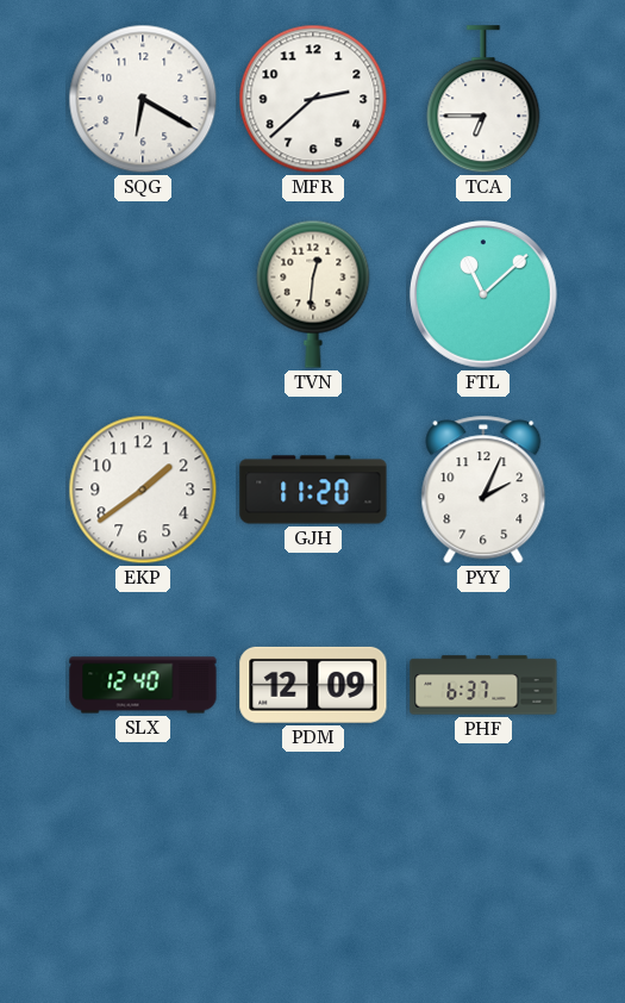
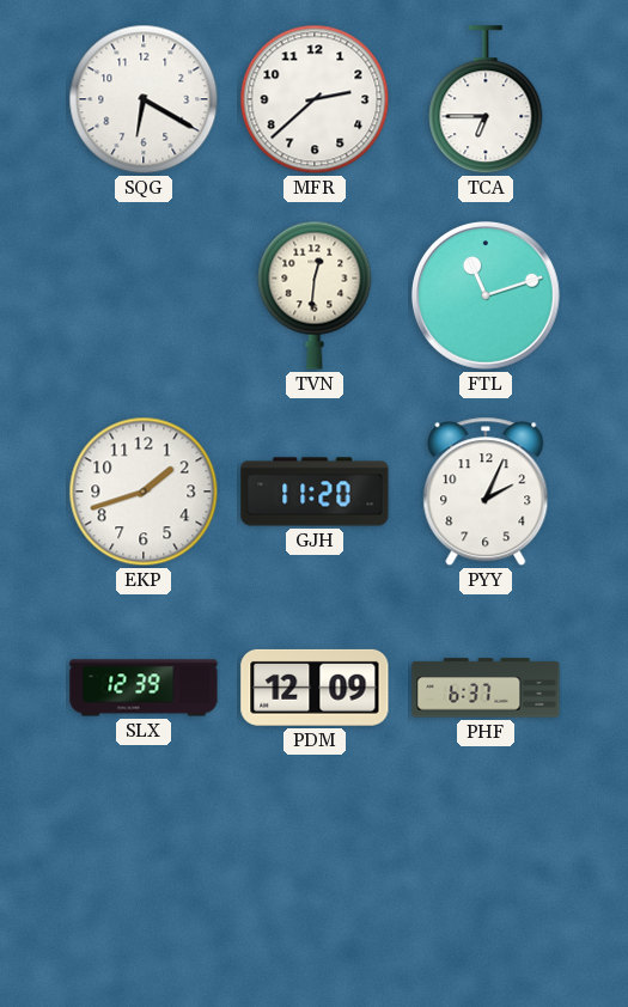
FTL: 11:08 -> 11:12
EKP: 1:39 -> 1:42
SLX: 12:40 -> 12:39
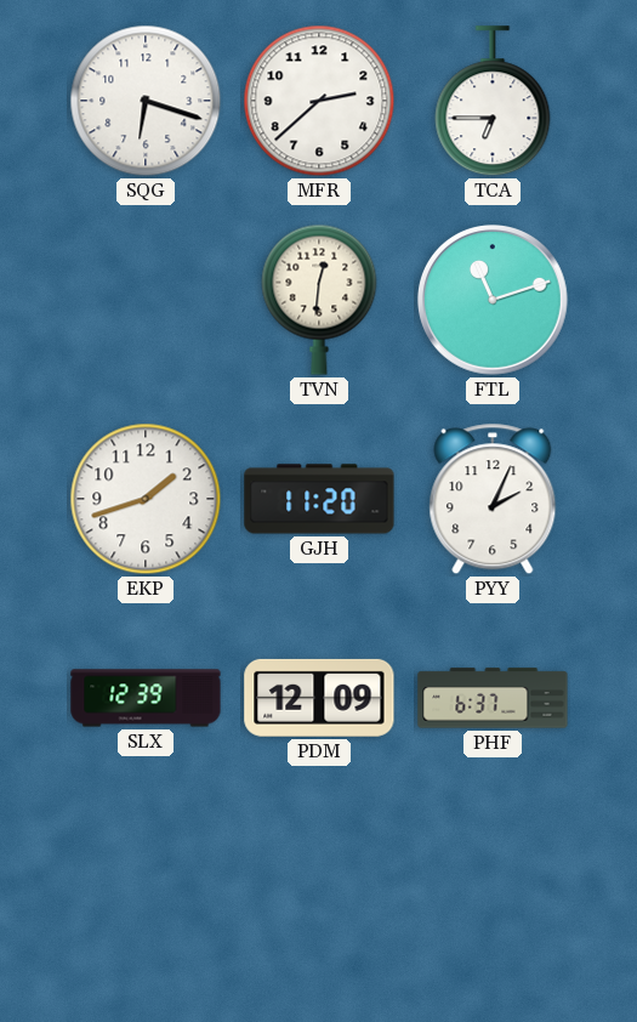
SQG: 6:20 -> 6:18
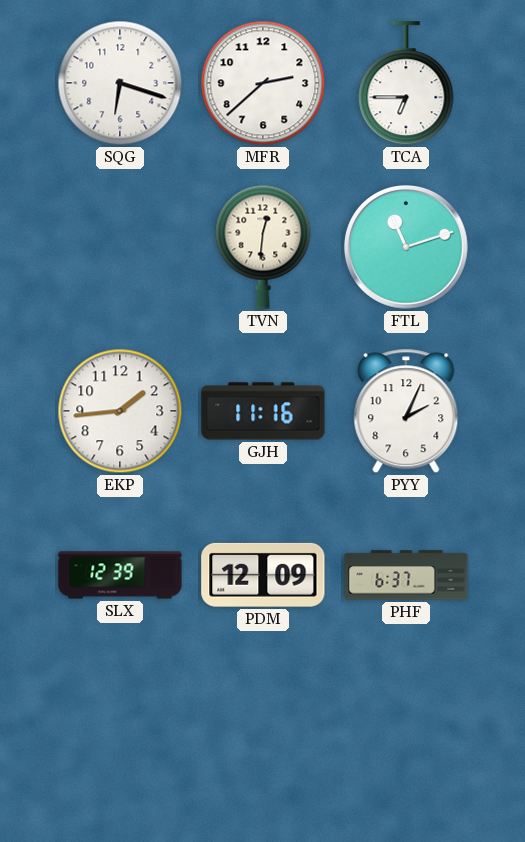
EKP: 1:42 -> 1:44
GJH: 11:20 -> 11:16
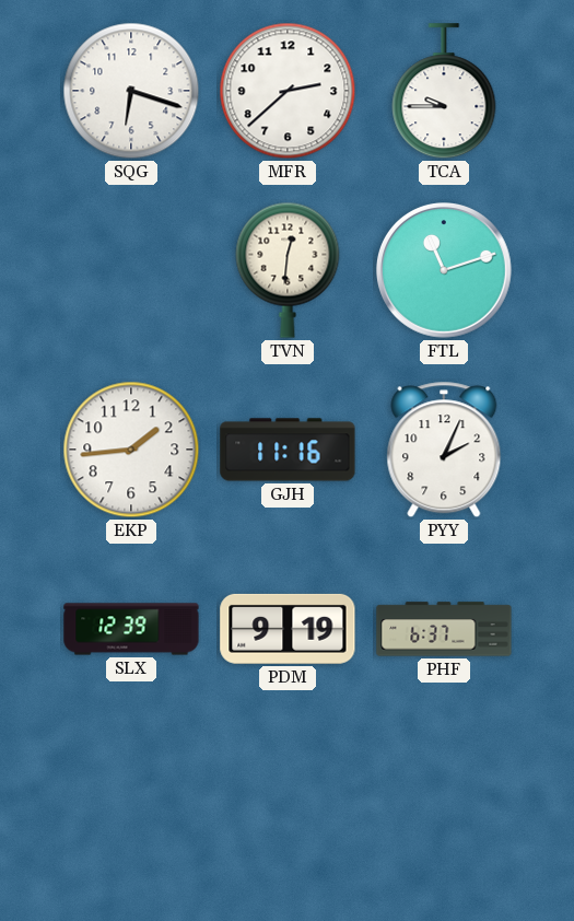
TCA: 6:45 -> 9:45
PDM: 12:09 -> 9:19
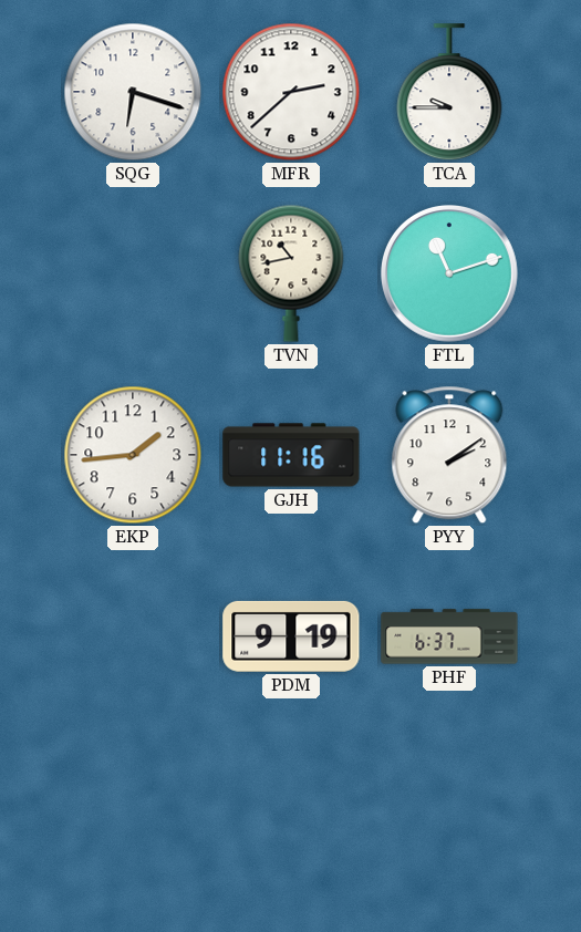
TVN: 12:31 -> 10:43
PYY: 2:04 -> 2:09
SLX: 12:39 -> none
